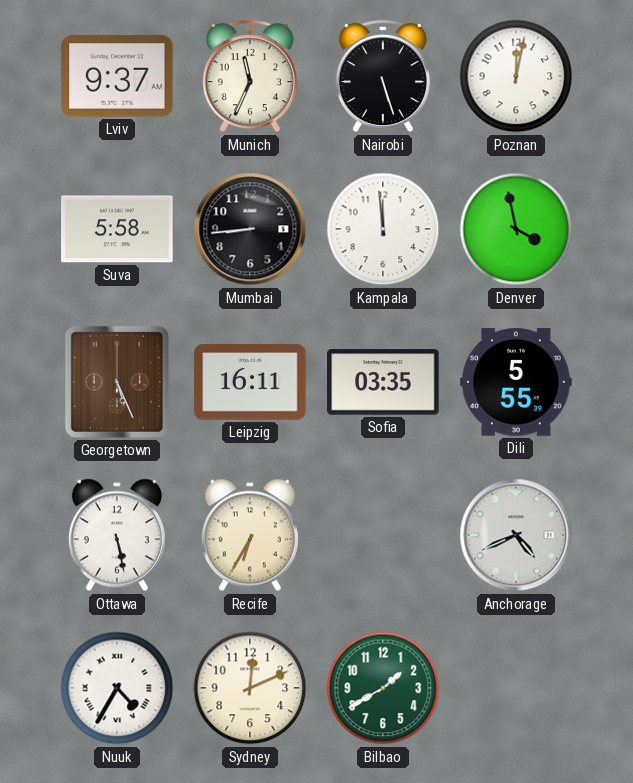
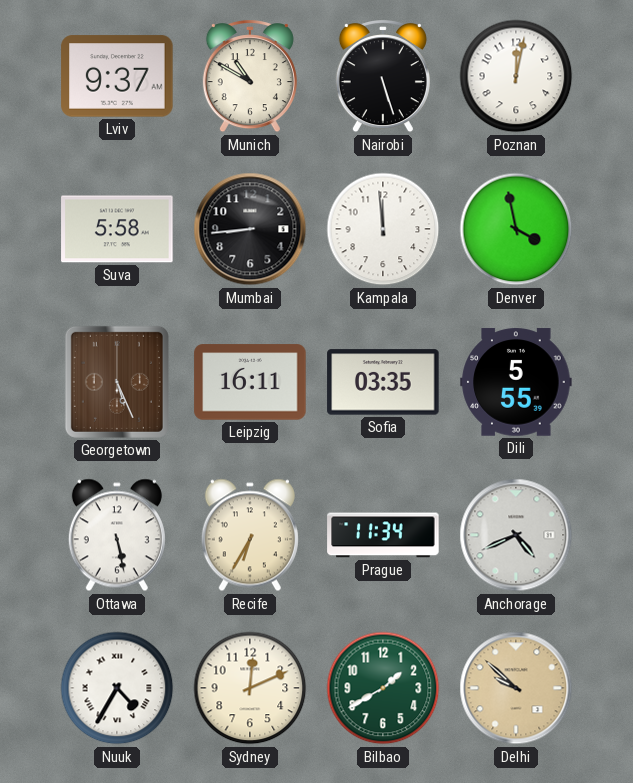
Munich: 11:34 -> 10:50
Prague: none -> 11:34
Delhi: none -> 9:52
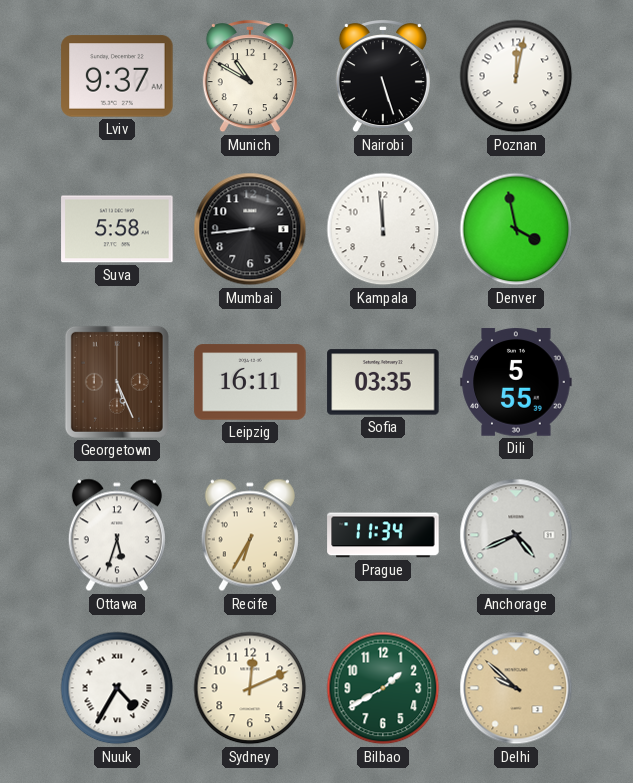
Ottawa: 5:28 -> 5:33
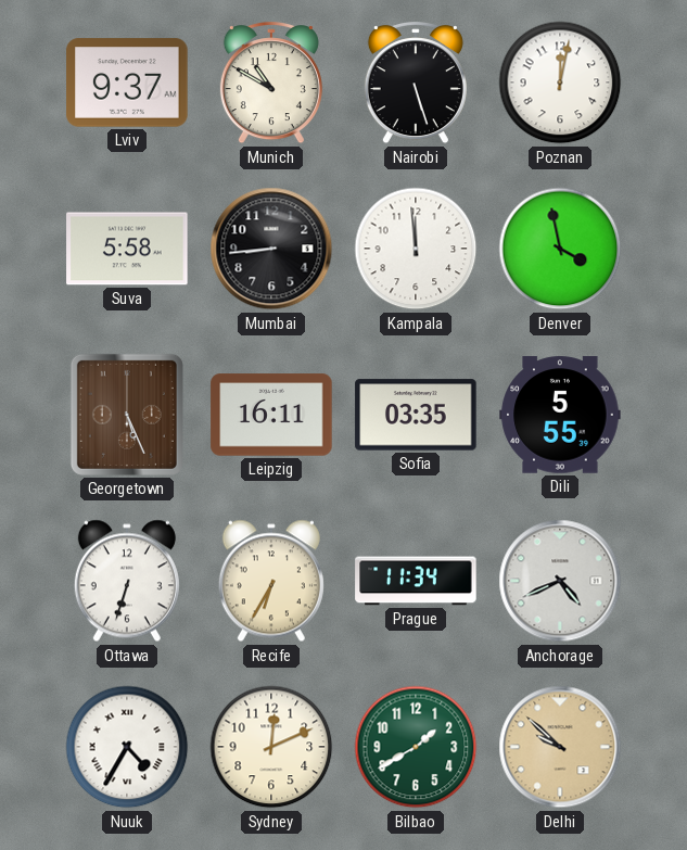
Ottawa: 5:33 -> 6:33
